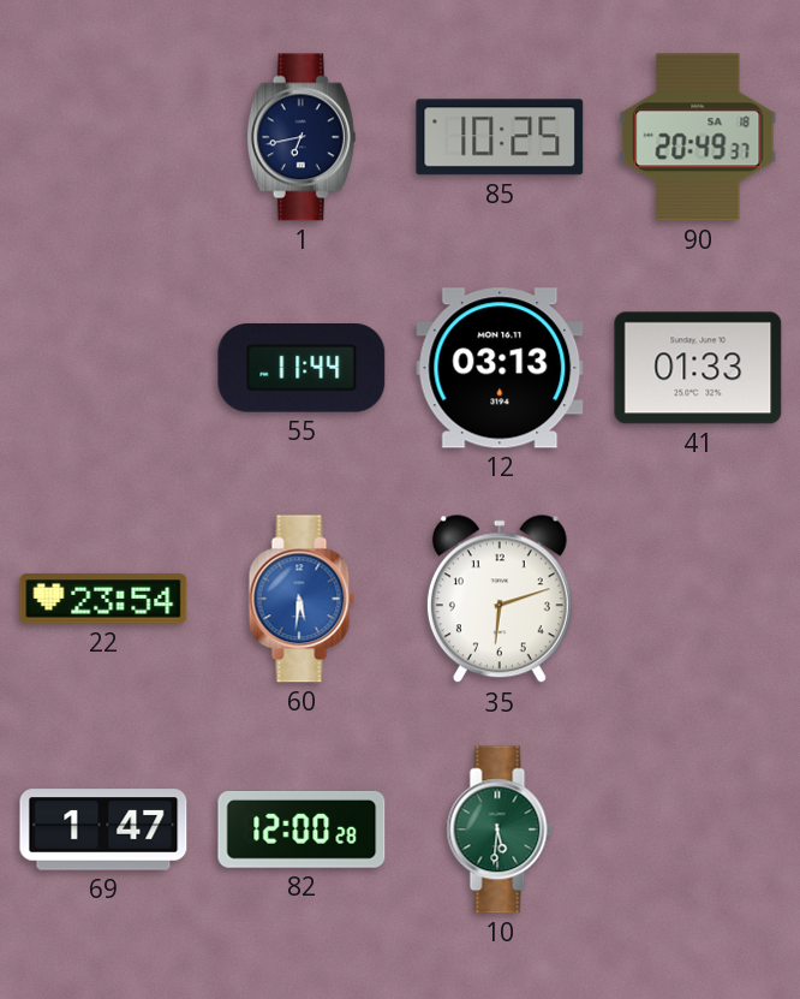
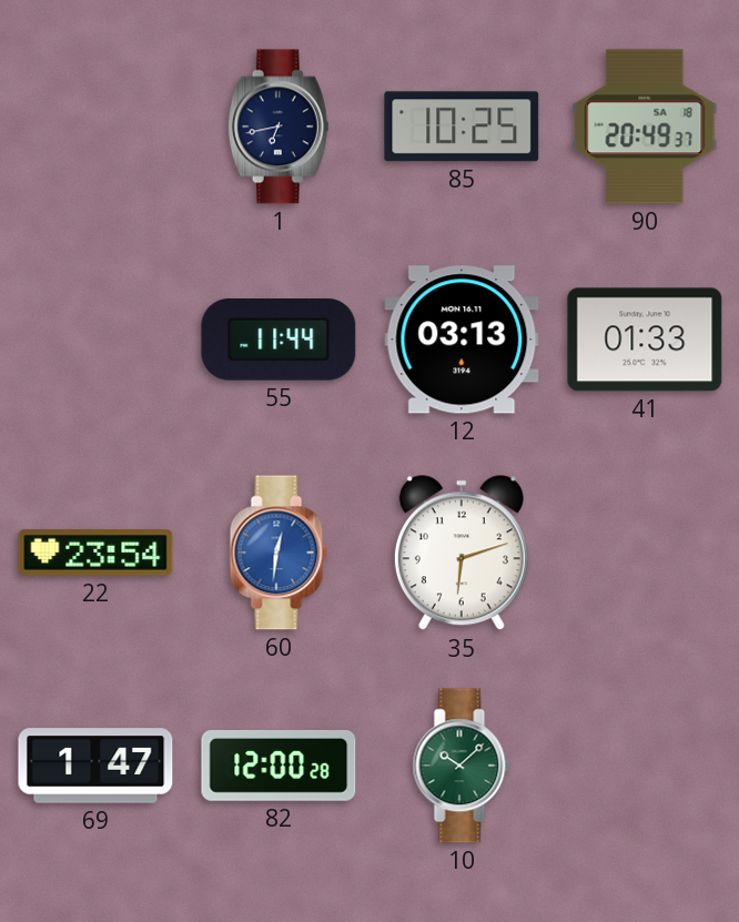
60: 5:31 -> 12:31
10: 5:31 -> 10:08
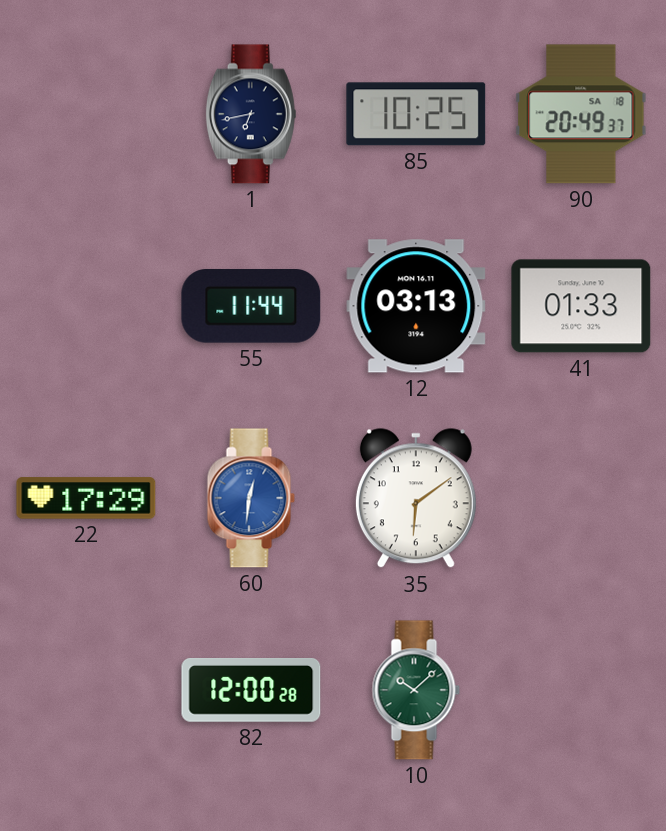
22: 23:54 -> 17:29
35: 6:12 -> 6:09
69: 1:47 -> none
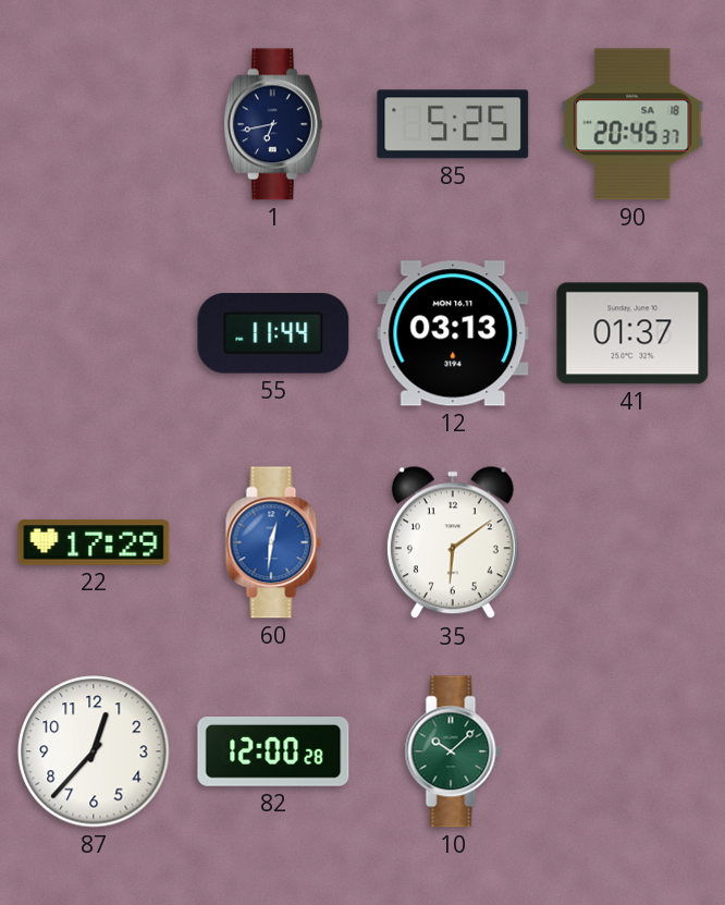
85: 10:25 -> 5:25
90: 20:49 -> 20:45
41: 01:33 -> 01:37
87: none -> 12:37
